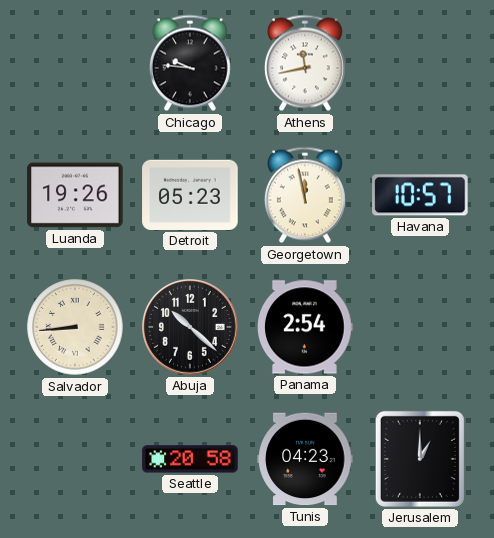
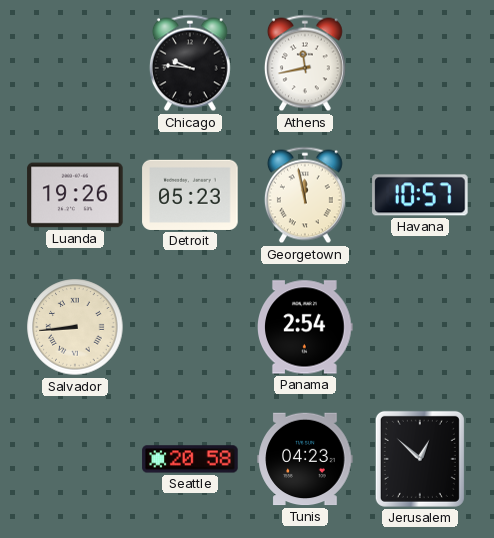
Abuja: 10:22 -> none
Jerusalem: 1:00 -> 12:52
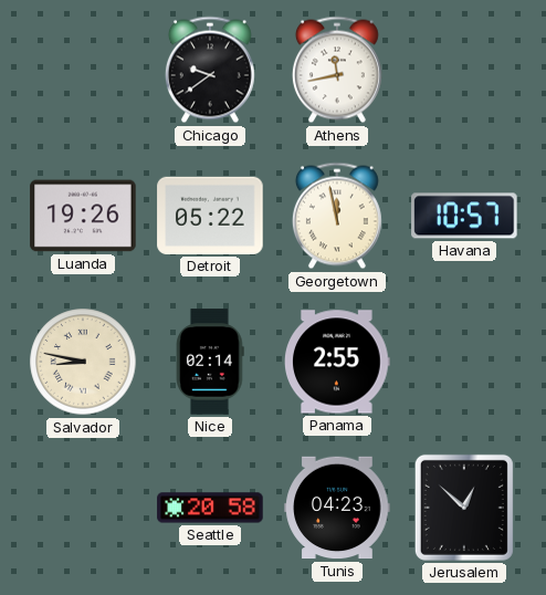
Chicago: 9:46 -> 9:39
Detroit: 05:23 -> 05:22
Salvador: 8:44 -> 8:47
Nice: none -> 02:14
Panama: 2:54 -> 2:55
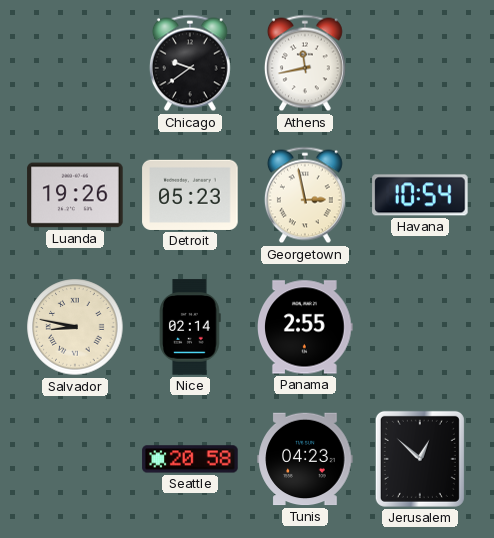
Detroit: 05:22 -> 05:23
Georgetown: 11:58 -> 2:58
Havana: 10:57 -> 10:54
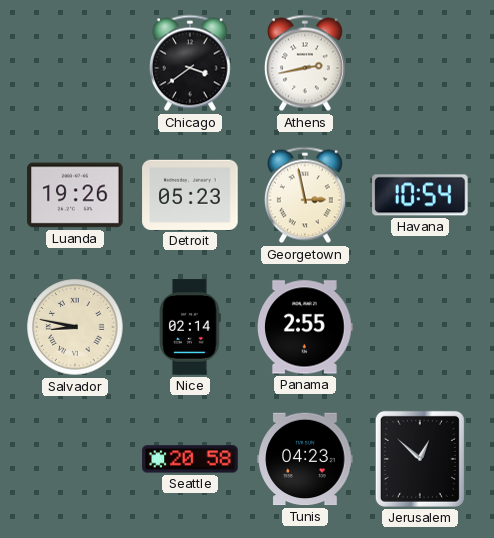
Chicago: 9:39 -> 3:39
Athens: 11:43 -> 2:43
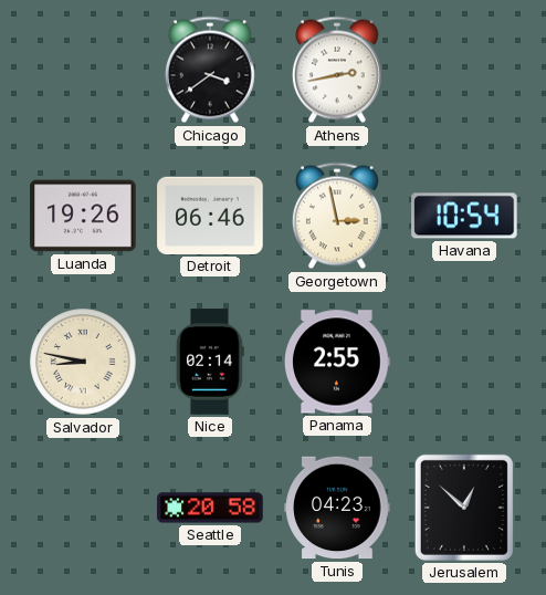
Detroit: 05:23 -> 06:46
